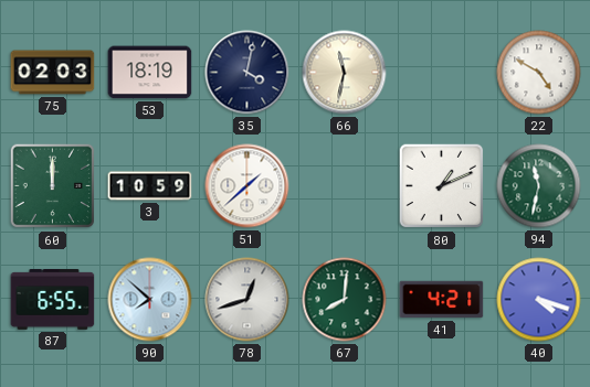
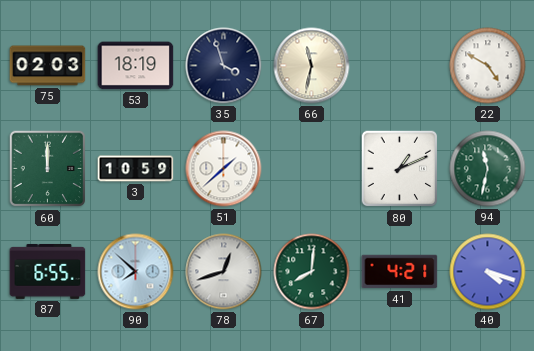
35: 4:02 -> 3:57
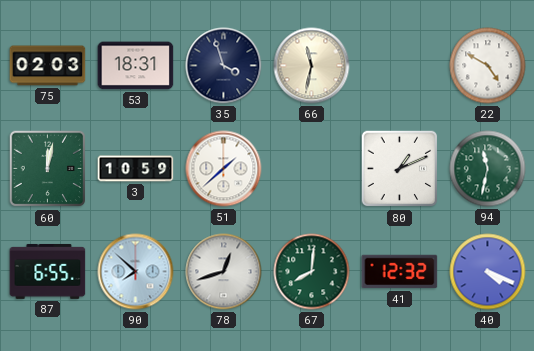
53: 18:19 -> 18:31
60: 12:00 -> 12:02
41: 4:21 -> 12:32
40: 4:18 -> 4:19
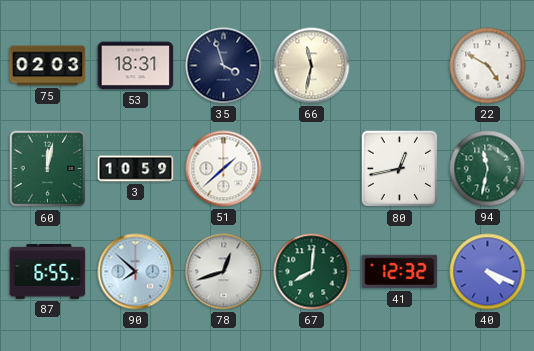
80: 1:11 -> 12:43
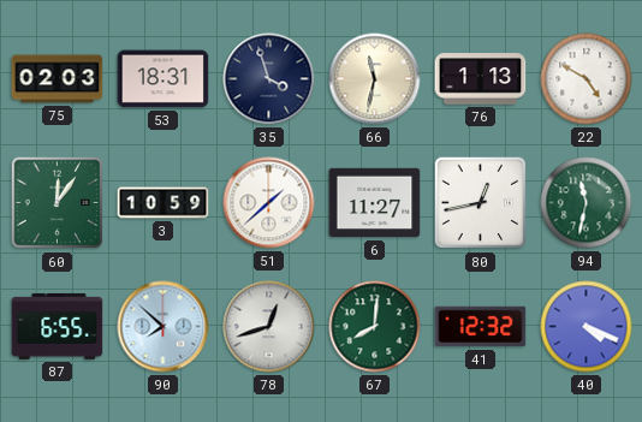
76: none -> 1:13
60: 12:02 -> 12:06
6: none -> 11:27
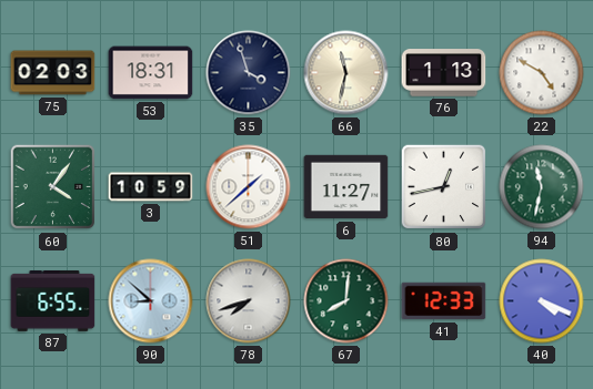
60: 12:06 -> 4:06
90: 7:52 -> 8:52
78: 12:42 -> 7:42
41: 12:32 -> 12:33
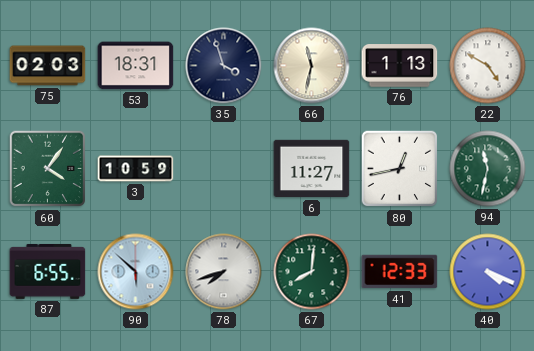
51: 1:38 -> none
90: 8:52 -> 5:52
